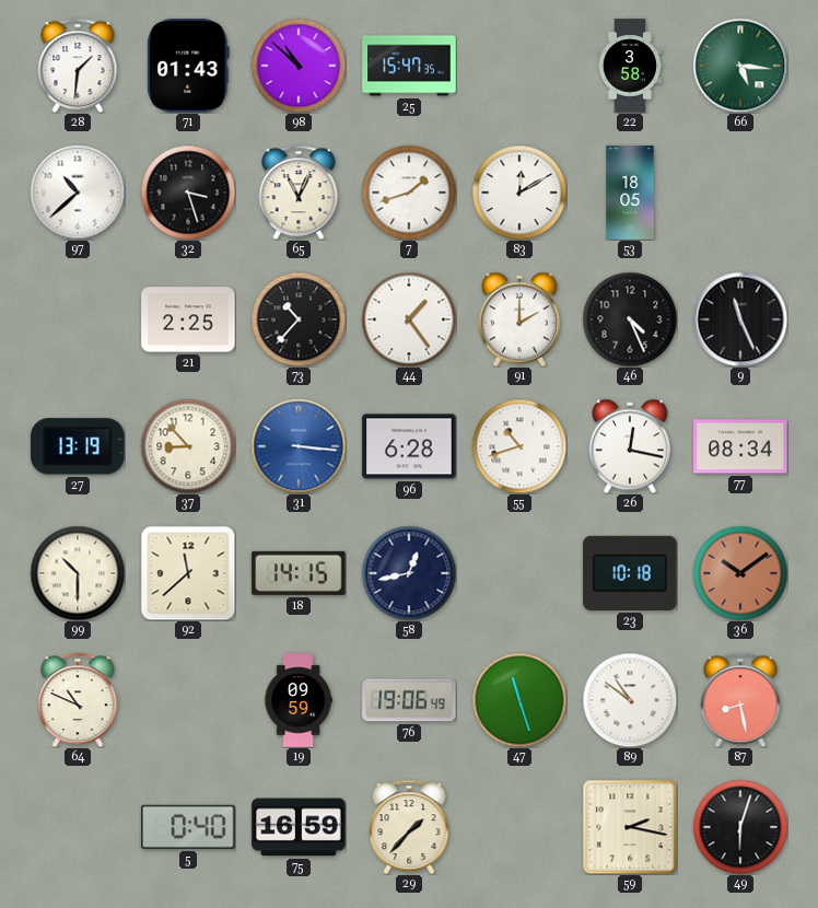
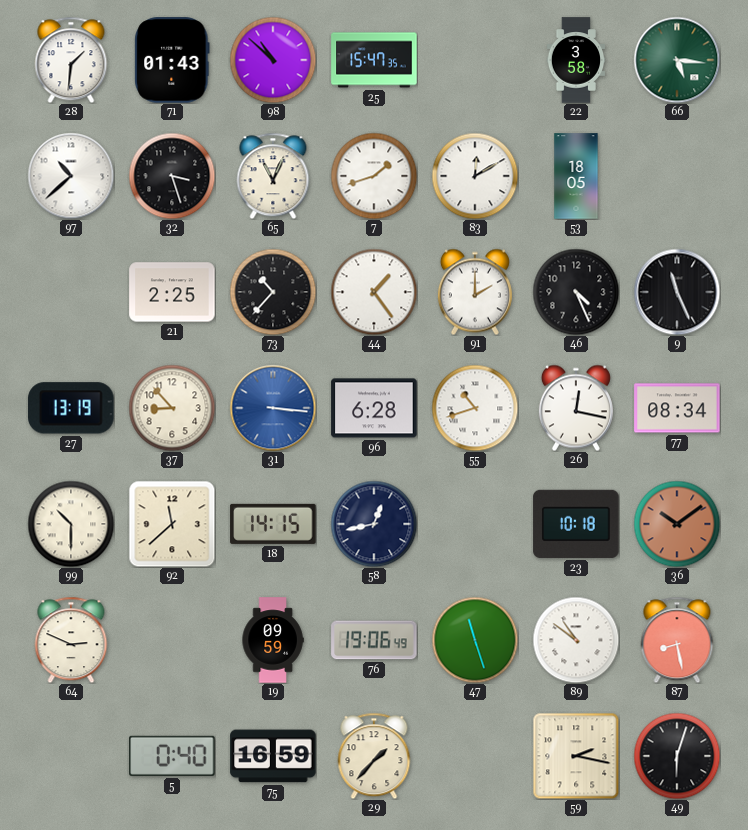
64: 10:49 -> 2:49
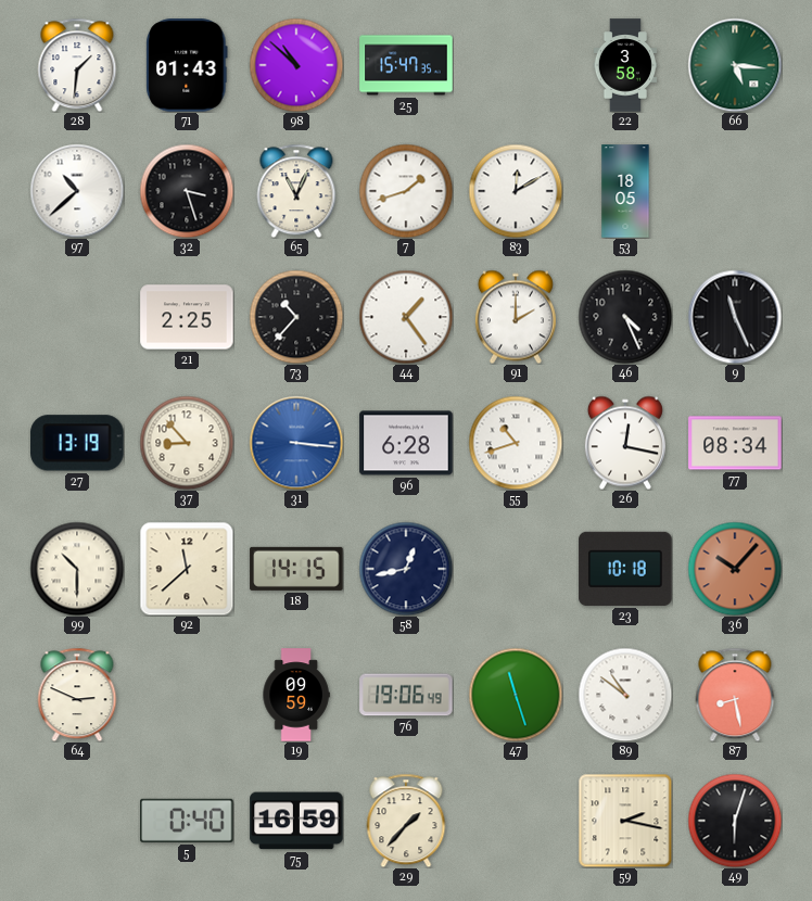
36: 10:09 -> 10:07
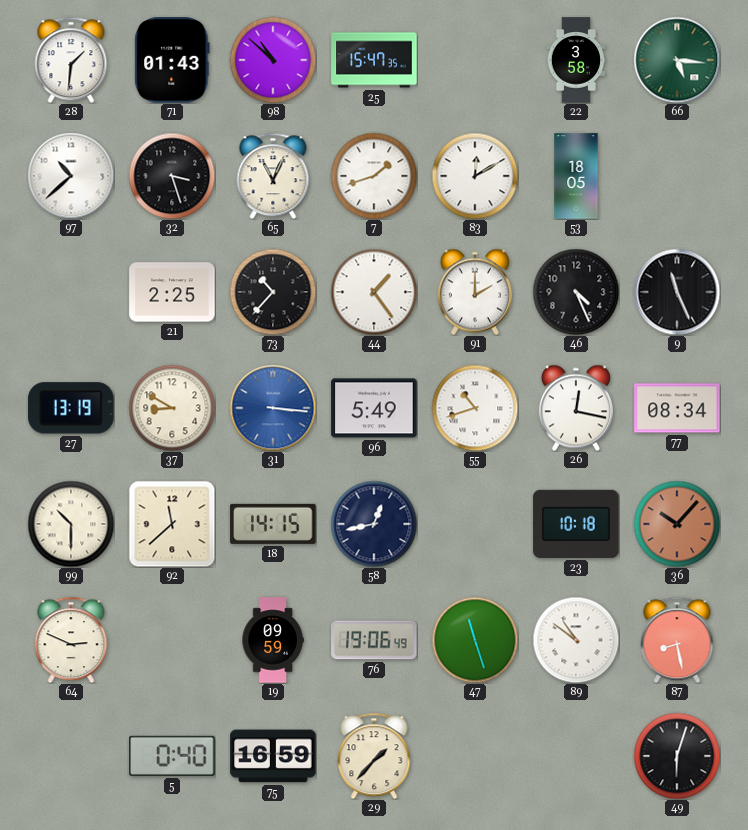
37: 8:53 -> 8:50
96: 6:28 -> 5:49
59: 2:17 -> none
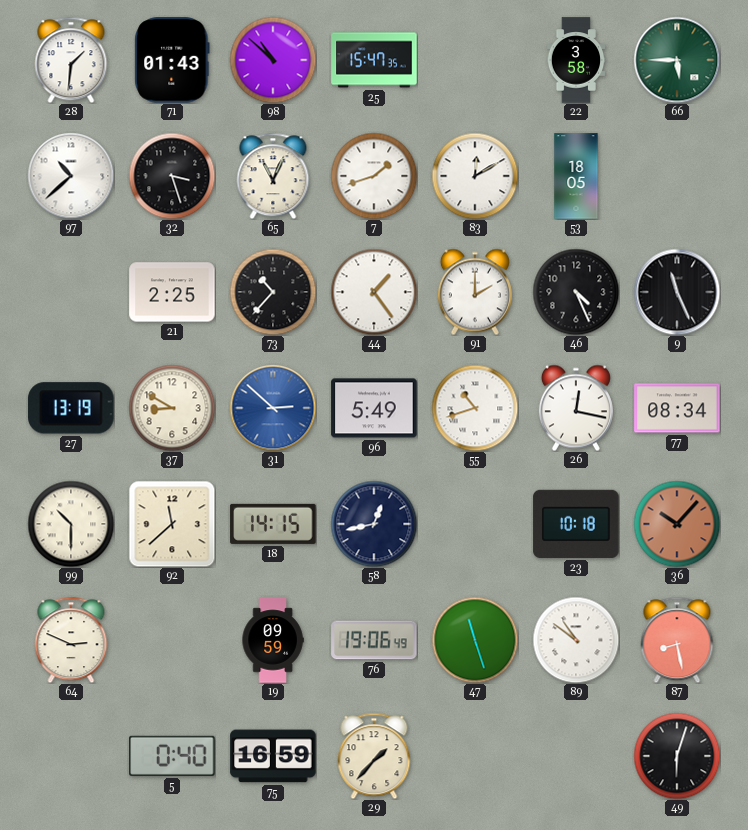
66: 5:16 -> 5:45
31: 3:16 -> 2:52
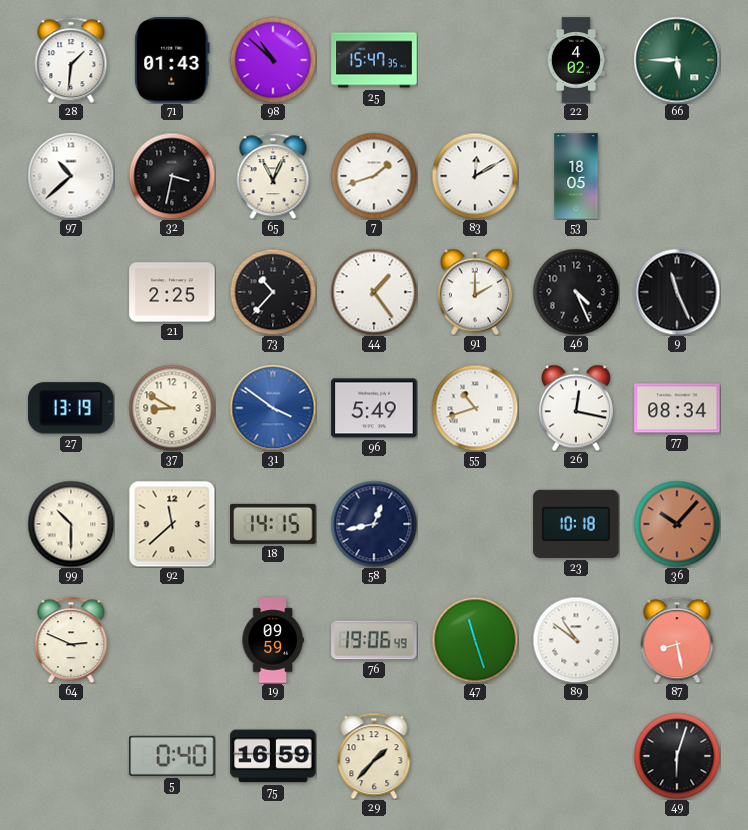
22: 3:58 -> 4:02
32: 3:27 -> 3:32
31: 2:52 -> 3:51
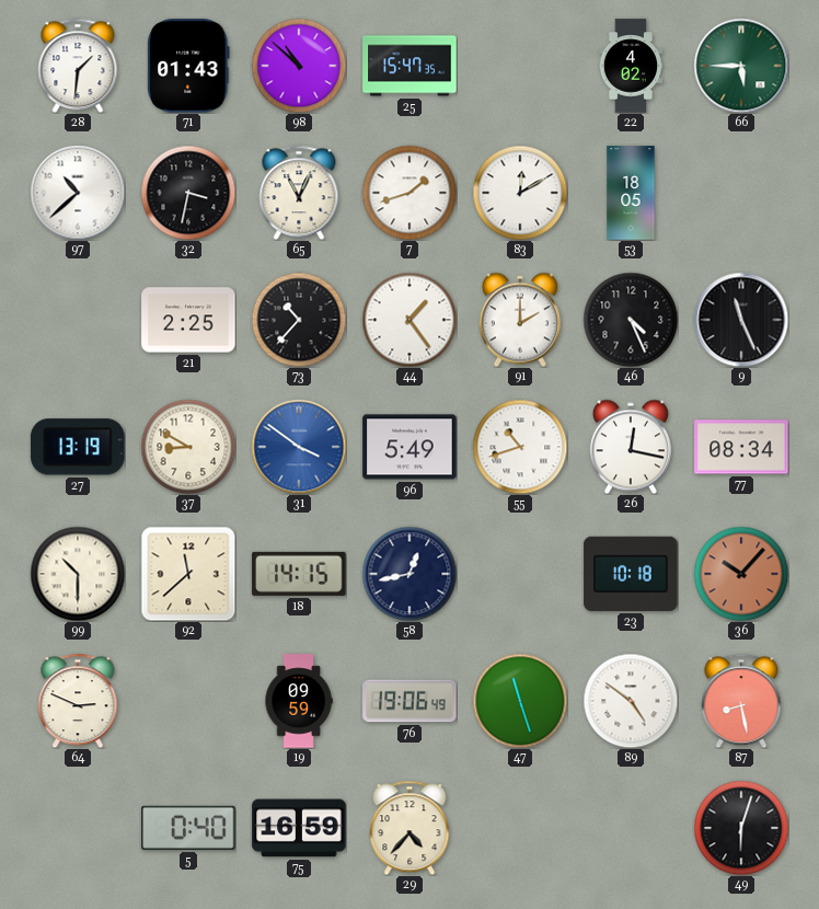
89: 10:51 -> 4:51
29: 1:37 -> 4:37
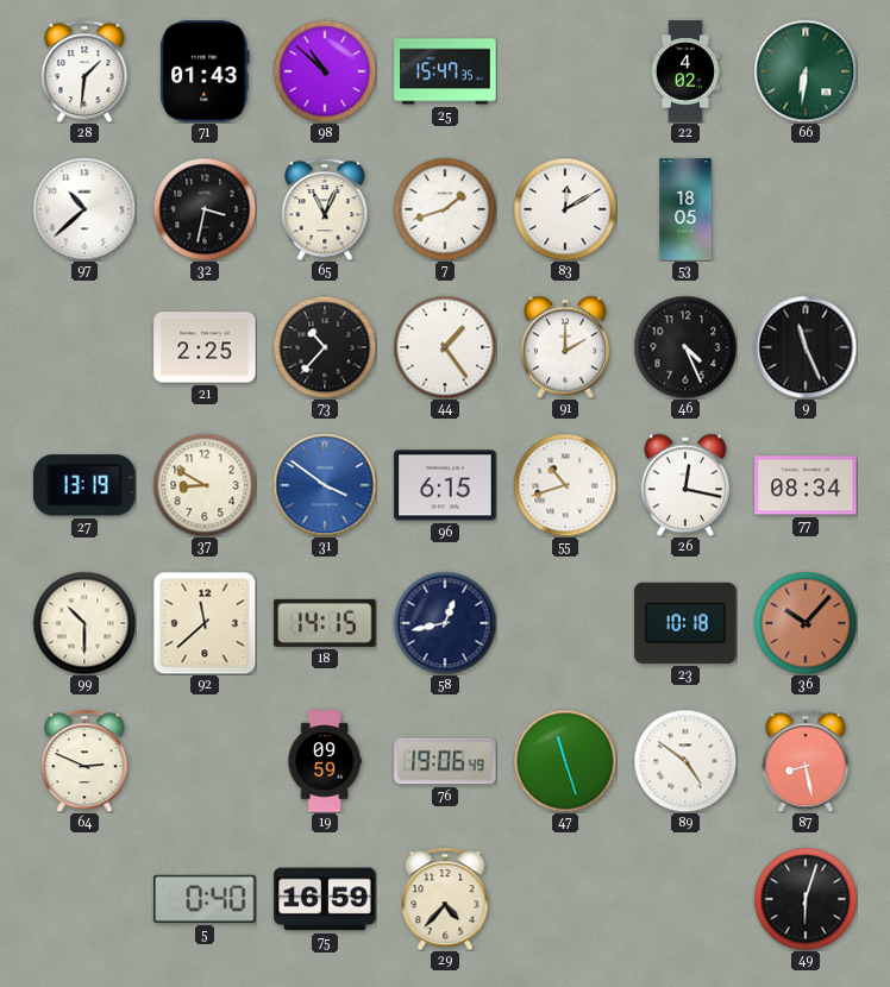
66: 5:45 -> 6:31
96: 5:49 -> 6:15
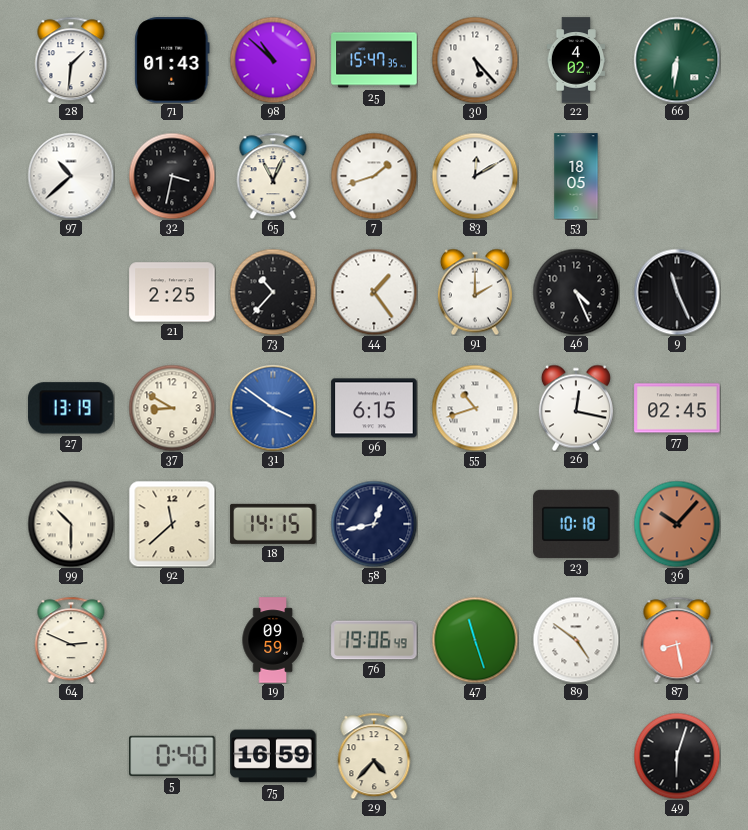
30: none -> 5:23
77: 08:34 -> 02:45
